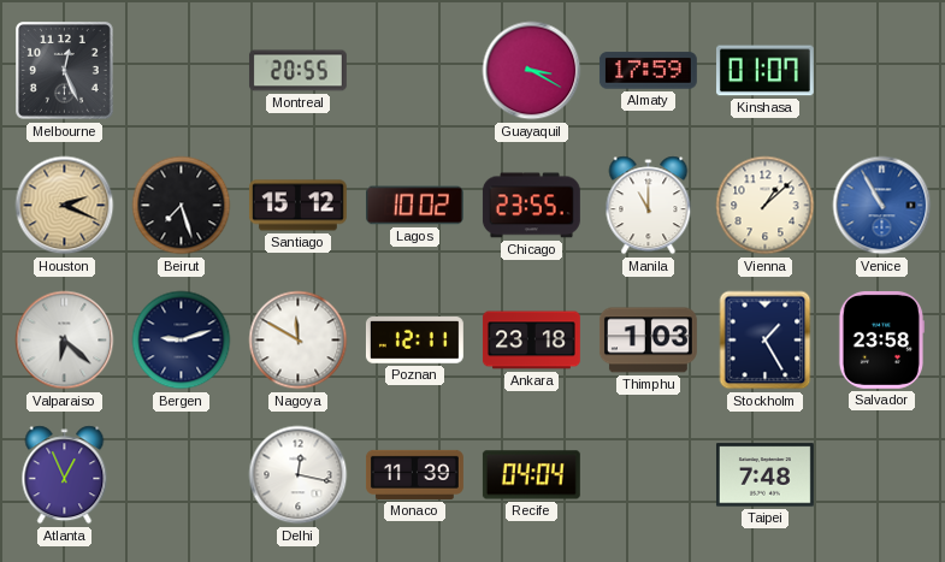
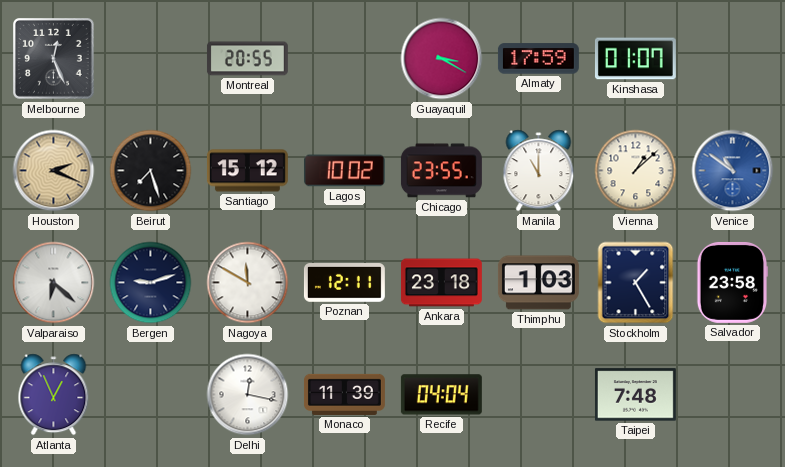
Venice: 10:55 -> 10:51
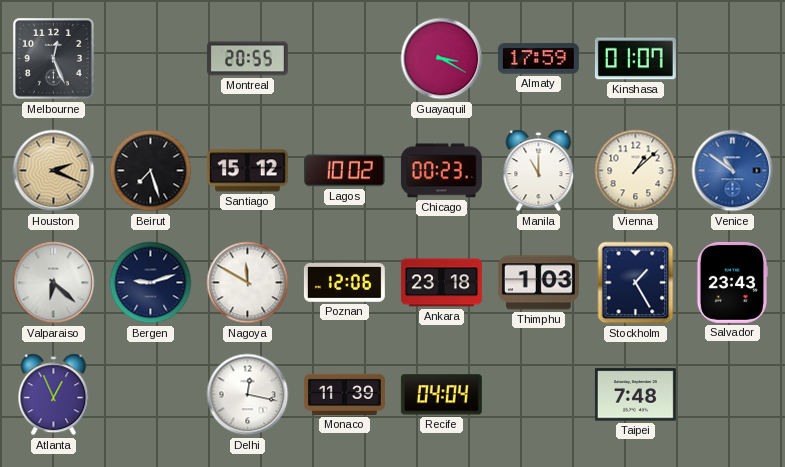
Chicago: 23:55 -> 00:23
Poznan: 12:11 -> 12:06
Salvador: 23:58 -> 23:43
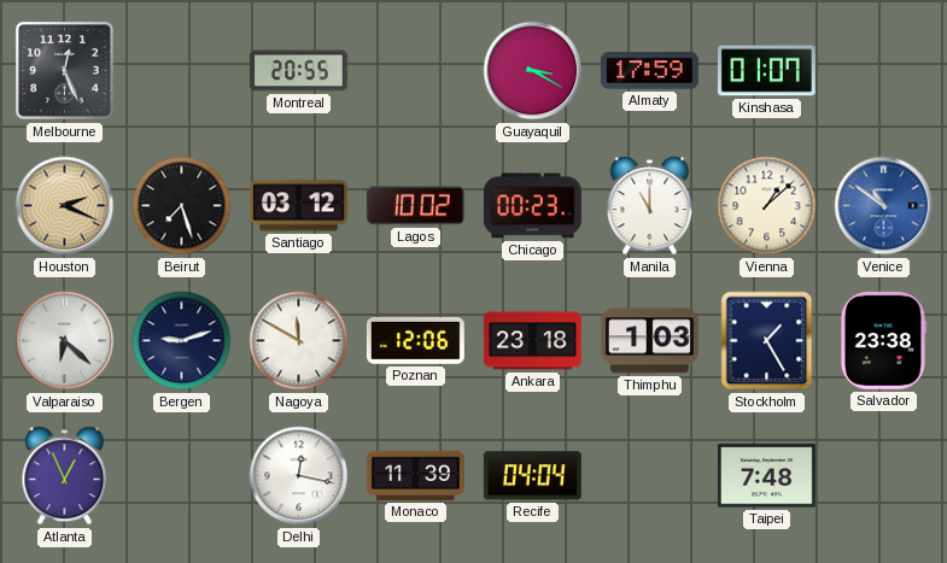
Santiago: 15:12 -> 03:12
Salvador: 23:43 -> 23:38
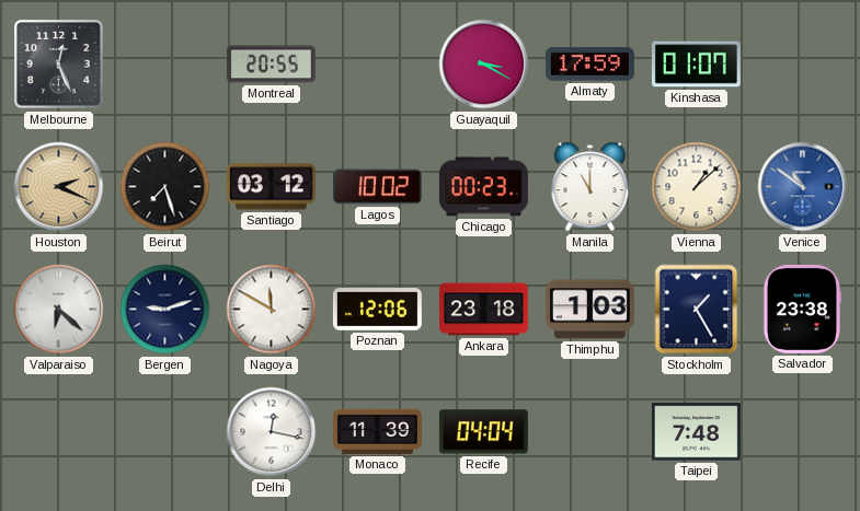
Atlanta: 12:56 -> none
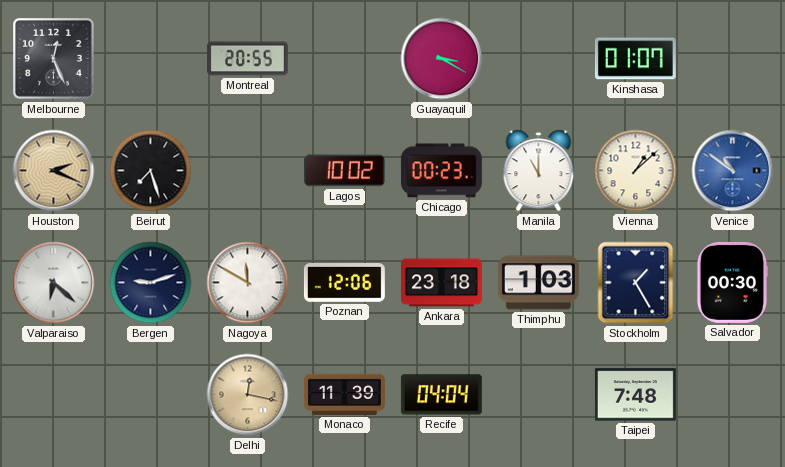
Almaty: 17:59 -> none
Santiago: 03:12 -> none
Salvador: 23:38 -> 00:30
Delhi dial: white -> champagne
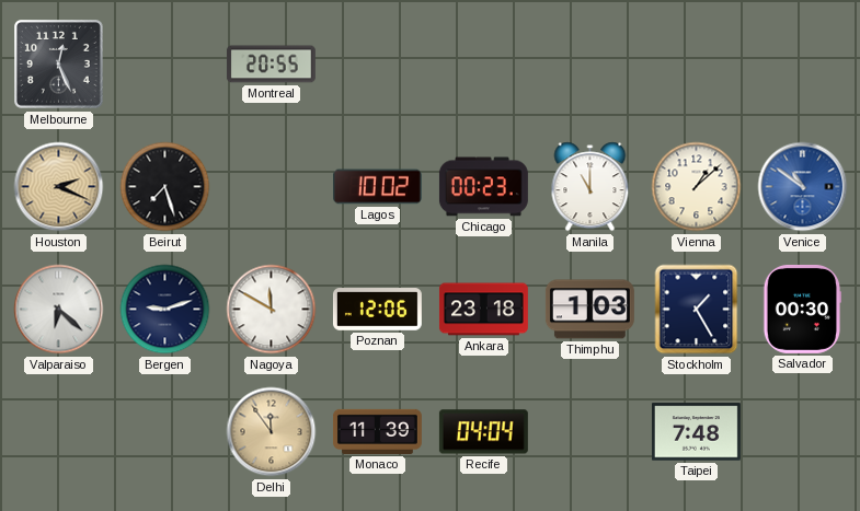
Guayaquil: 3:20 -> none
Kinshasa: 01:07 -> none
Delhi: 12:17 -> 11:54
